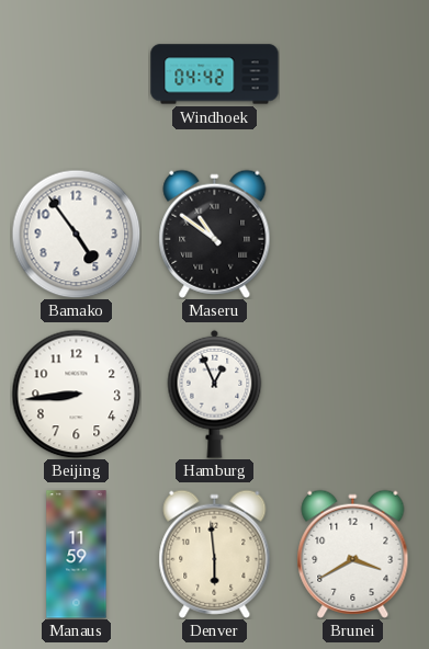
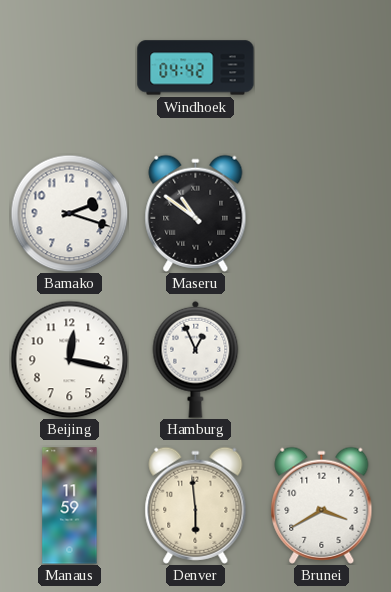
Bamako: 4:54 -> 2:18
Beijing: 8:44 -> 12:17
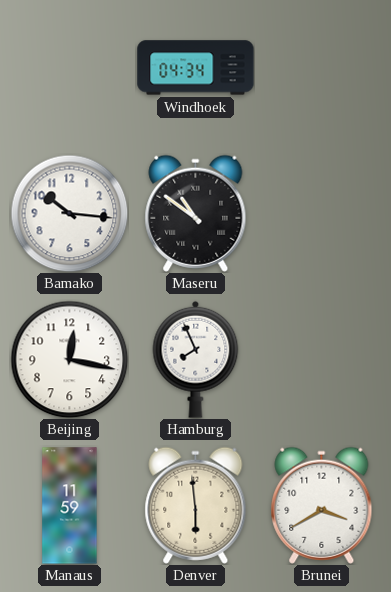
Windhoek: 04:42 -> 04:34
Bamako: 2:18 -> 10:16
Hamburg: 12:56 -> 7:56
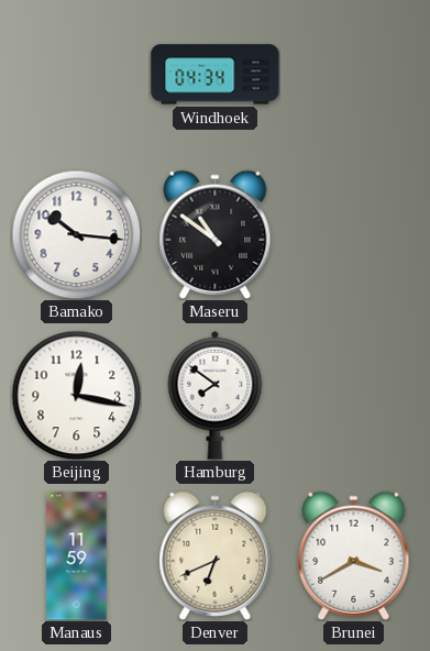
Hamburg: 7:56 -> 7:51
Denver: 5:59 -> 6:41
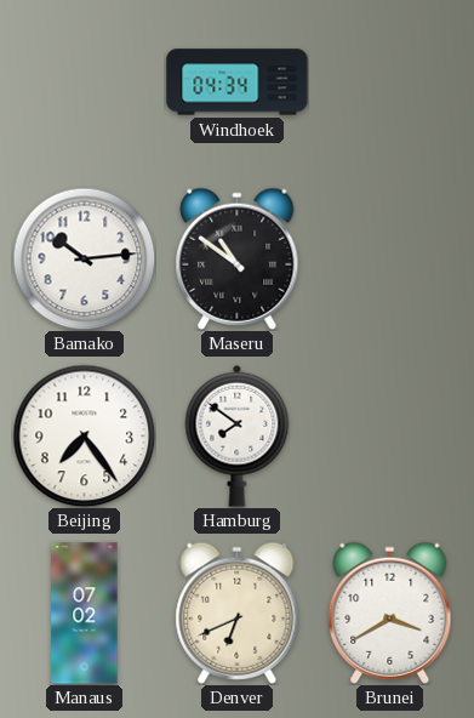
Bamako: 10:16 -> 10:14
Beijing: 12:17 -> 7:24
Manaus: 11:59 -> 07:02
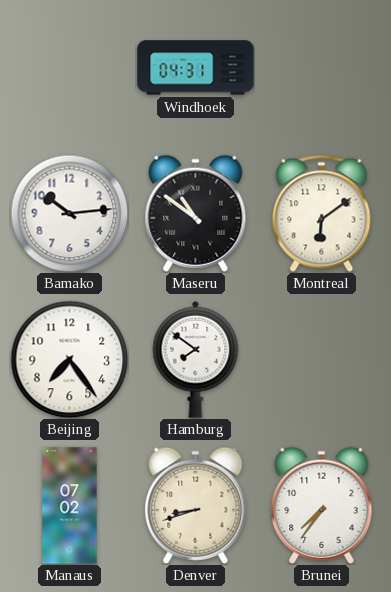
Windhoek: 04:34 -> 04:31
Montreal: none -> 6:09
Denver: 6:41 -> 8:42
Brunei: 3:40 -> 7:36
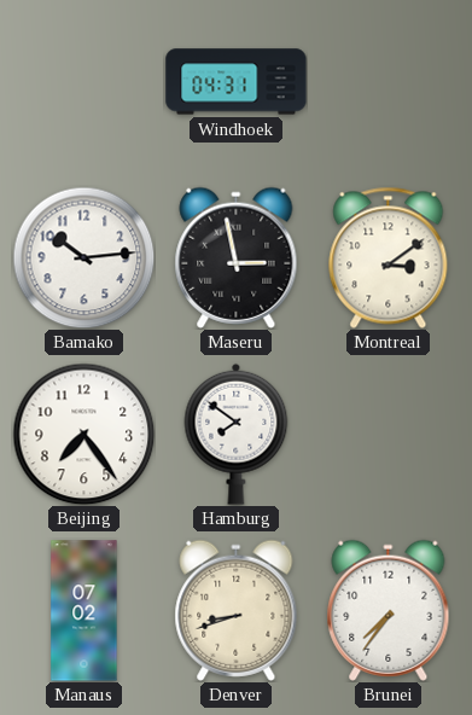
Maseru: 10:51 -> 2:58
Montreal: 6:09 -> 3:09
